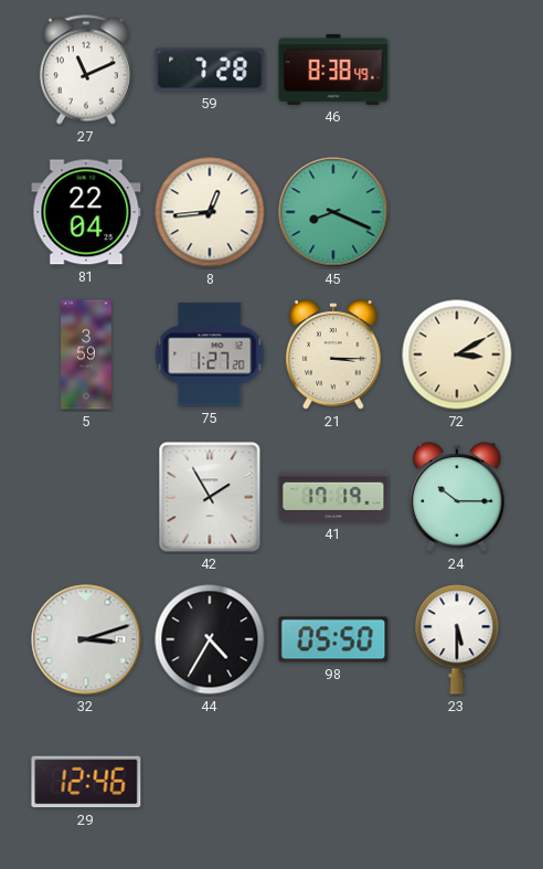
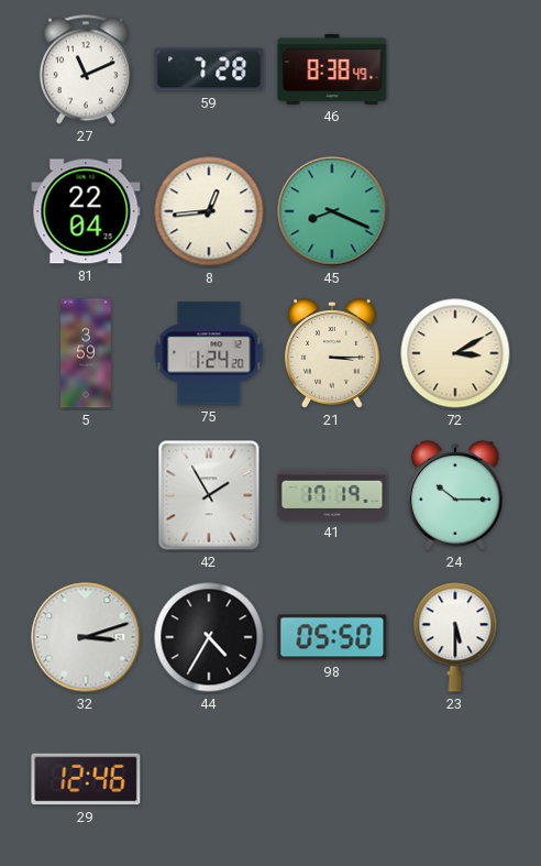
75: 1:27 -> 1:24
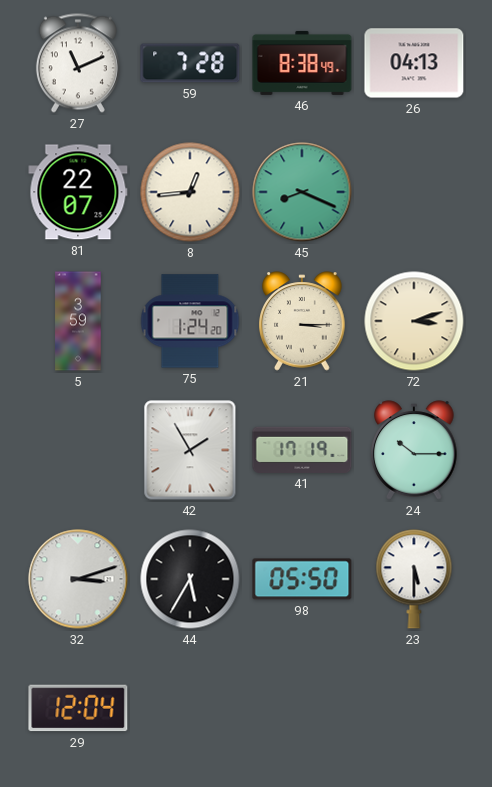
26: none -> 04:13
81: 22:04 -> 22:07
72: 3:10 -> 3:12
44: 4:35 -> 5:35
29: 12:46 -> 12:04
